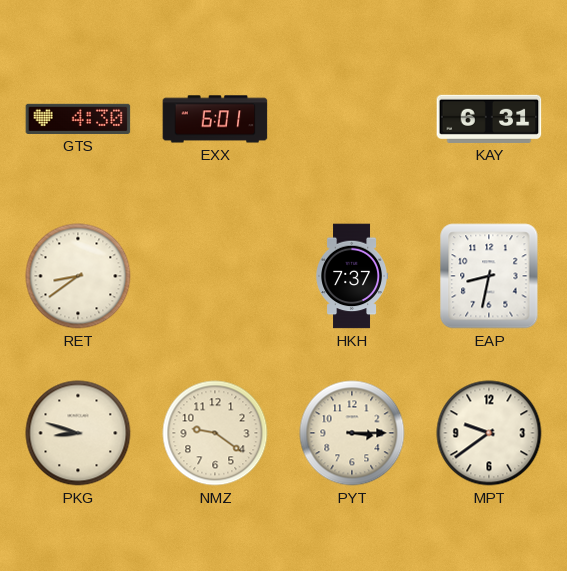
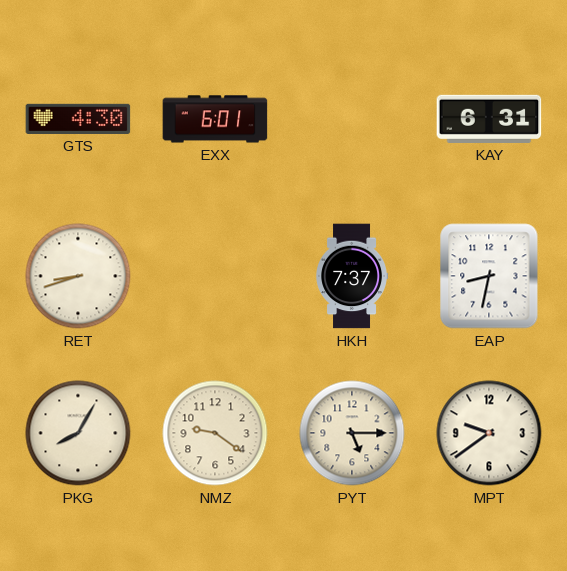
RET: 8:39 -> 8:42
PKG: 8:48 -> 8:05
PYT: 3:15 -> 5:15
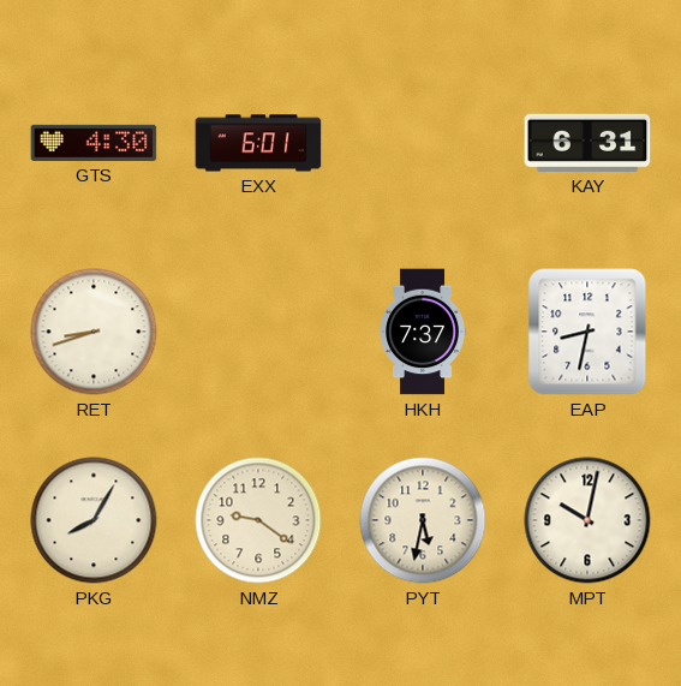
PYT: 5:15 -> 5:32
MPT: 9:39 -> 10:02
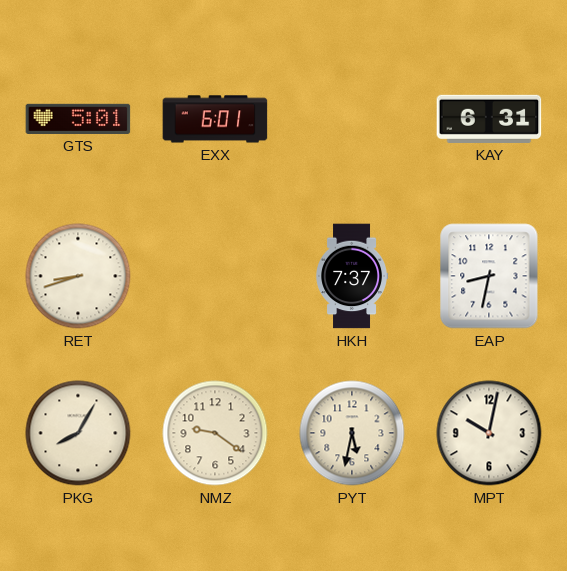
GTS: 4:30 -> 5:01
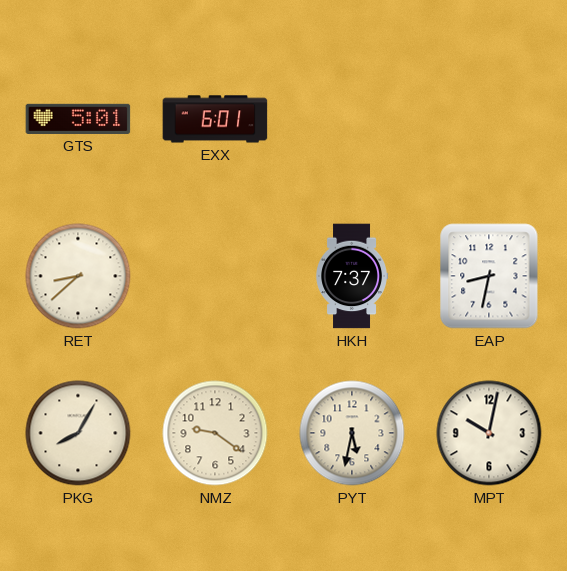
KAY: 6:31 -> none
RET: 8:42 -> 8:38
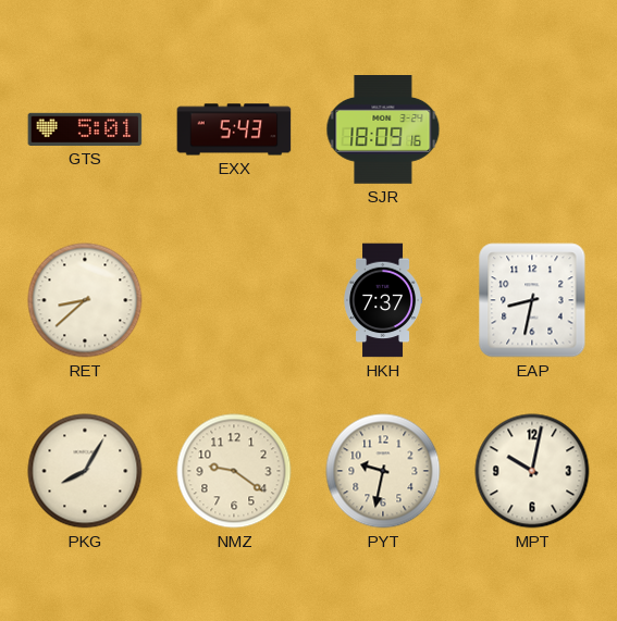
EXX: 6:01 -> 5:43
SJR: none -> 18:09
PYT: 5:32 -> 9:32
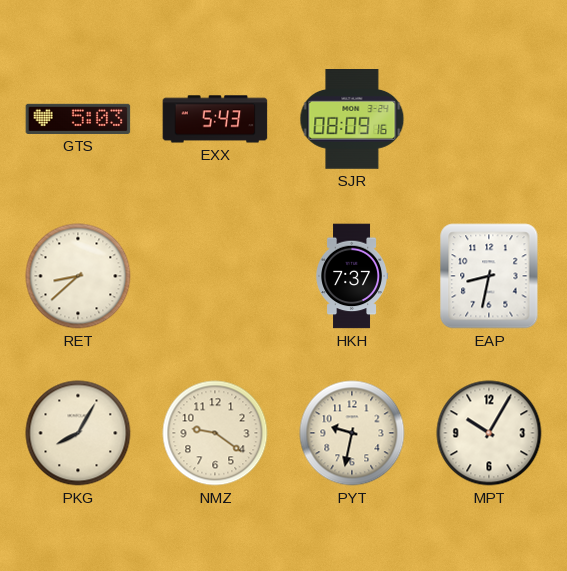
GTS: 5:01 -> 5:03
SJR: 18:09 -> 08:09
MPT: 10:02 -> 10:05
